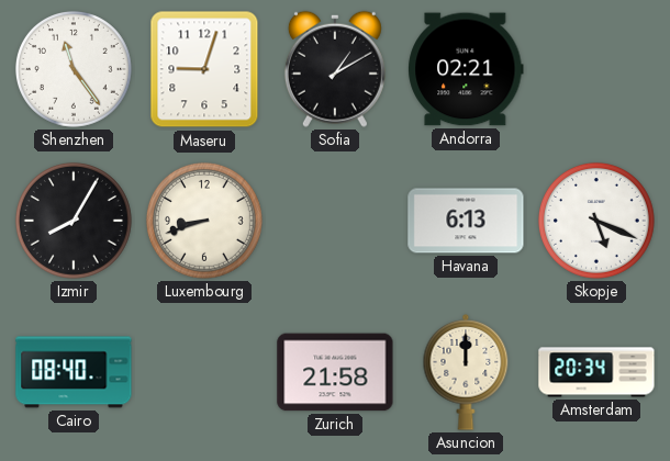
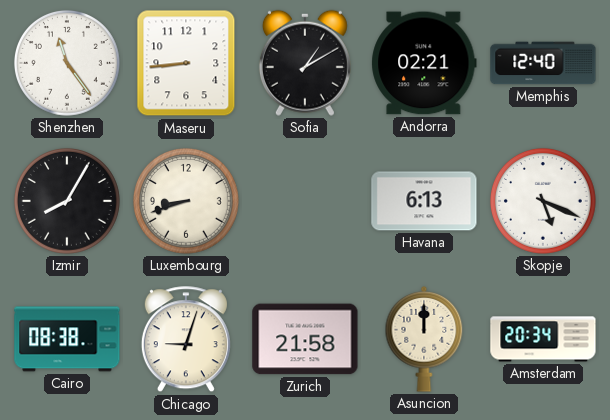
Maseru: 9:03 -> 8:44
Memphis: none -> 12:40
Cairo: 08:40 -> 08:38
Chicago: none -> 9:03
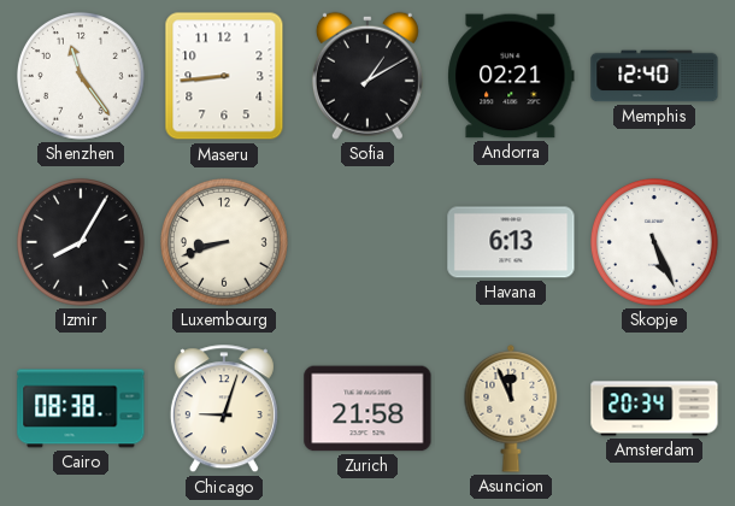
Skopje: 5:19 -> 5:26
Asuncion: 12:00 -> 11:56
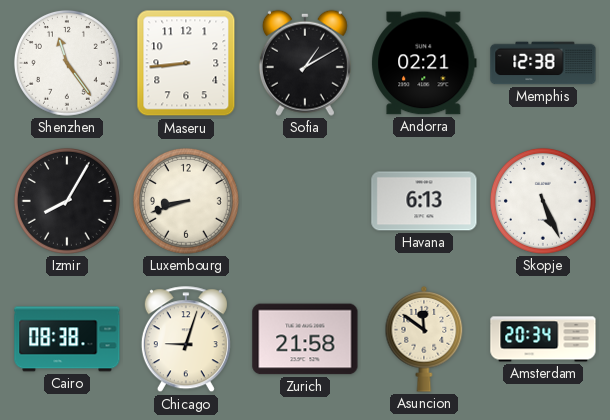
Memphis: 12:40 -> 12:38
Asuncion: 11:56 -> 11:51
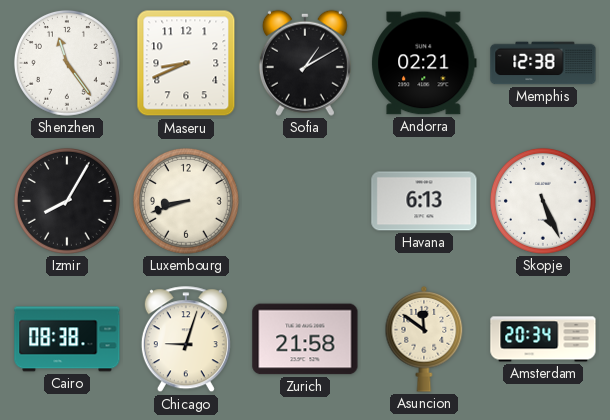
Maseru: 8:44 -> 8:41
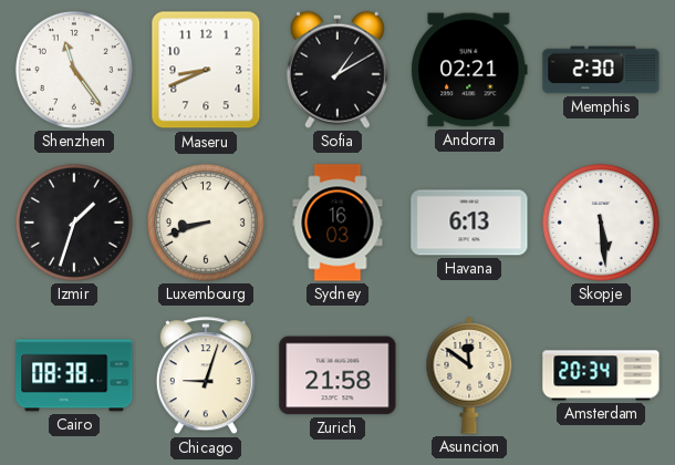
Memphis: 12:38 -> 2:30
Izmir: 8:05 -> 1:33
Sydney: none -> 16:03
Skopje: 5:26 -> 5:29
